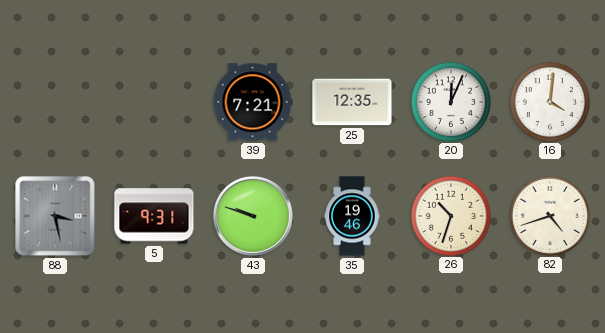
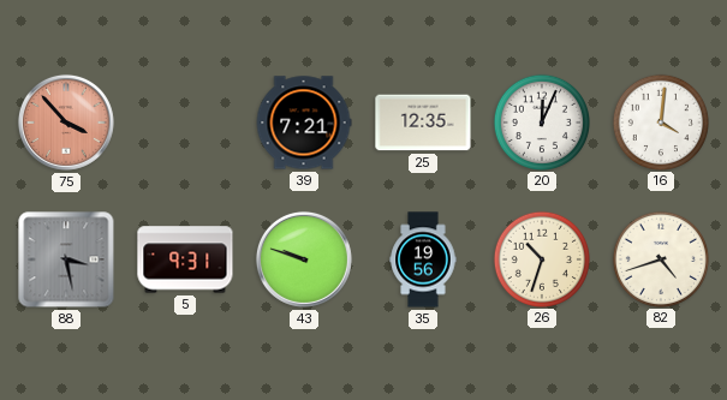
75: none -> 3:53
35: 19:46 -> 19:56
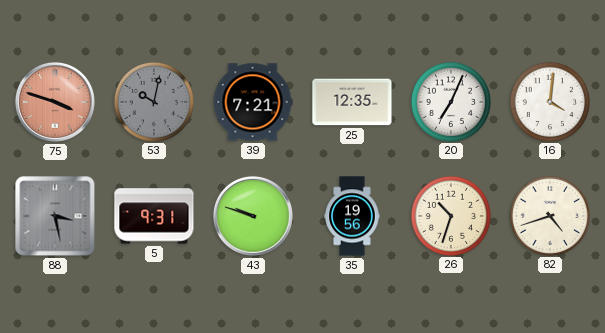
75: 3:53 -> 3:48
53: none -> 10:02
20: 12:04 -> 7:04
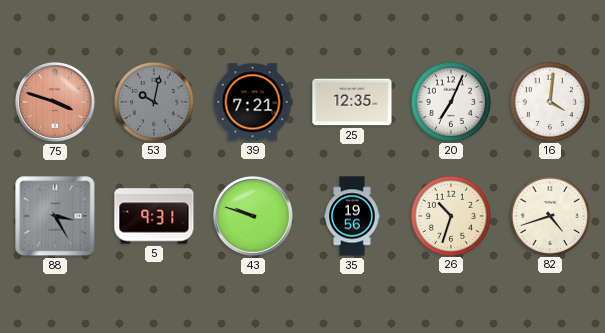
88: 3:28 -> 3:25
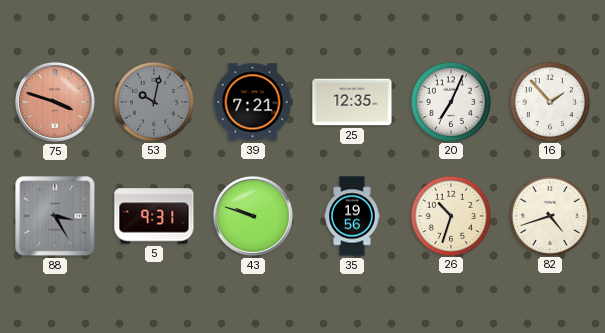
16: 4:01 -> 1:53
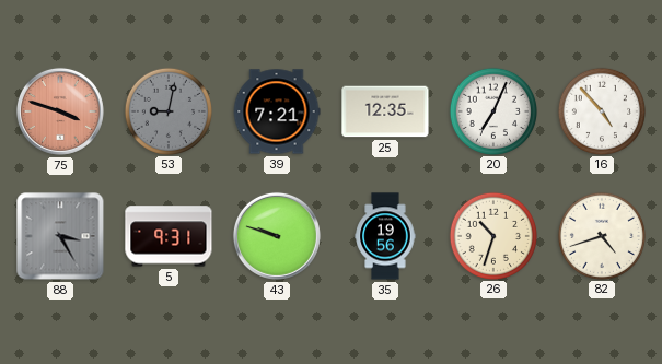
53: 10:02 -> 9:02
16: 1:53 -> 4:53
